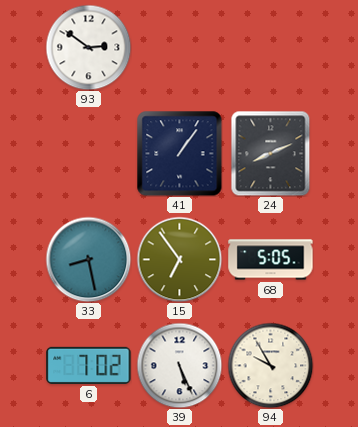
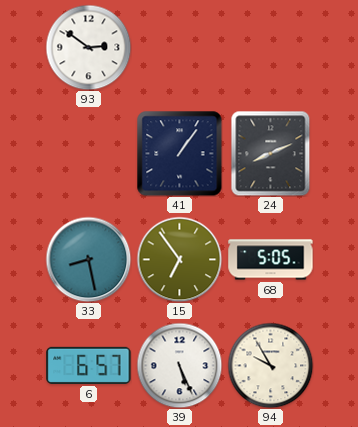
6: 7:02 -> 6:57
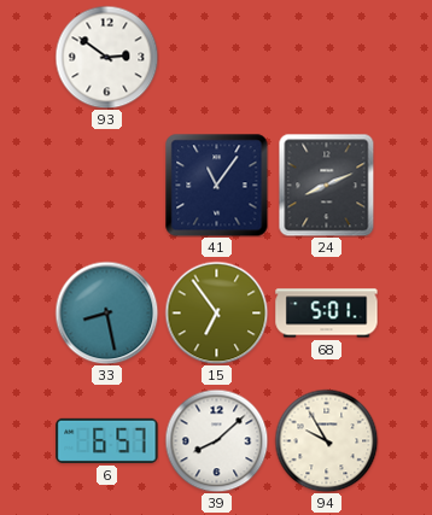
41: 1:06 -> 11:06
68: 5:05 -> 5:01
39: 5:26 -> 8:08
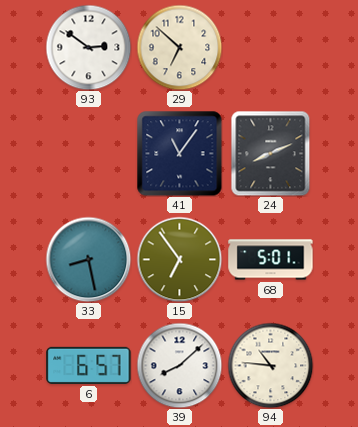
29: none -> 6:52
94: 9:55 -> 10:46
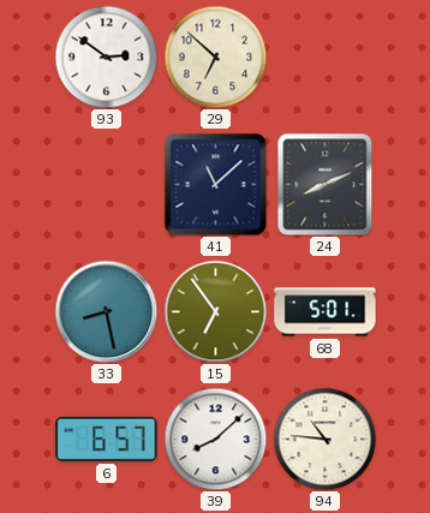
41: 11:06 -> 11:08
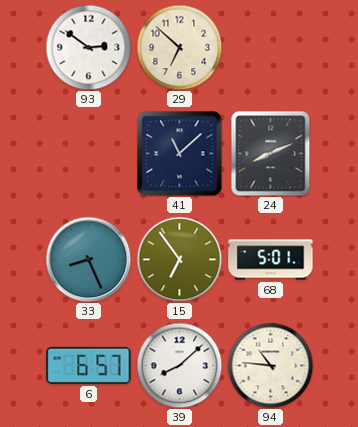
33: 8:28 -> 8:26
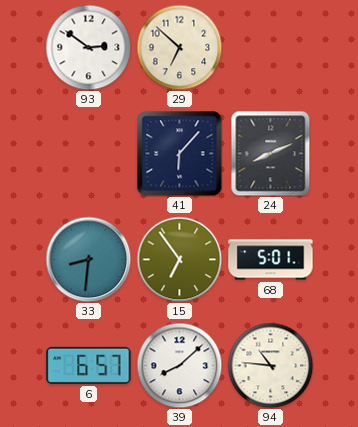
41: 11:08 -> 6:07
33: 8:26 -> 8:31
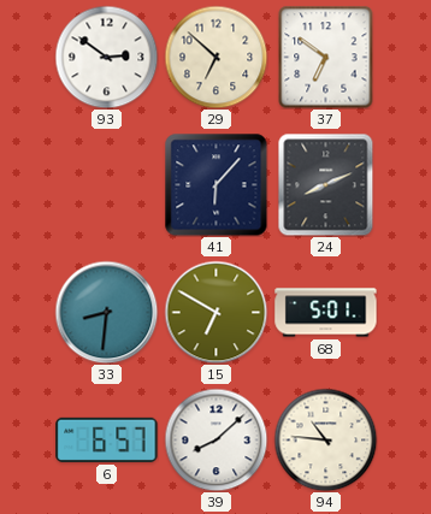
37: none -> 6:51
15: 6:54 -> 6:50
